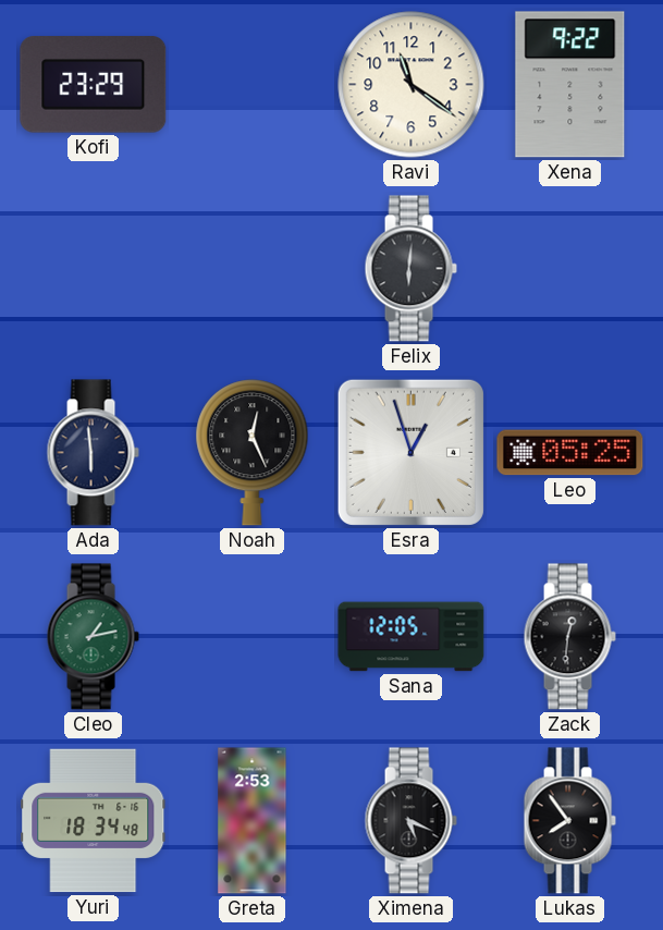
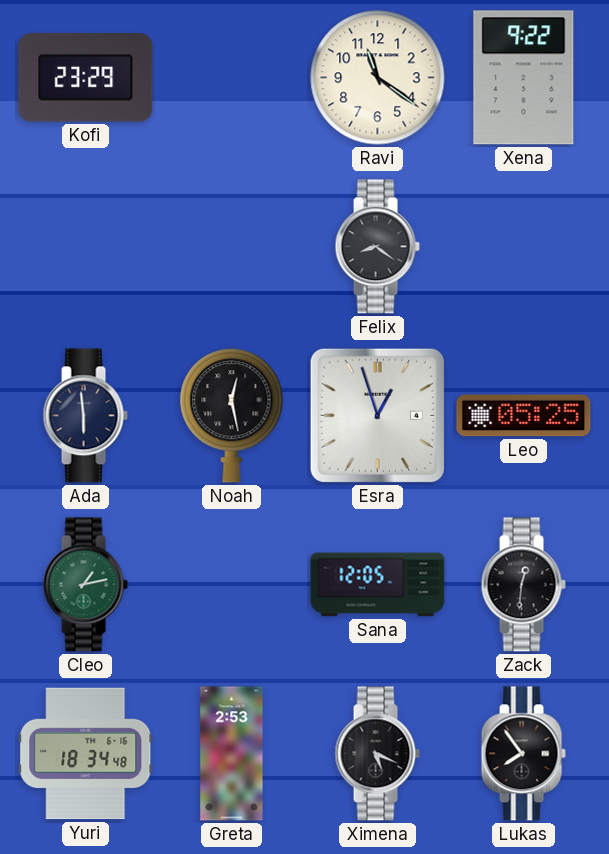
Felix: 6:01 -> 8:21
Noah: 12:26 -> 12:28
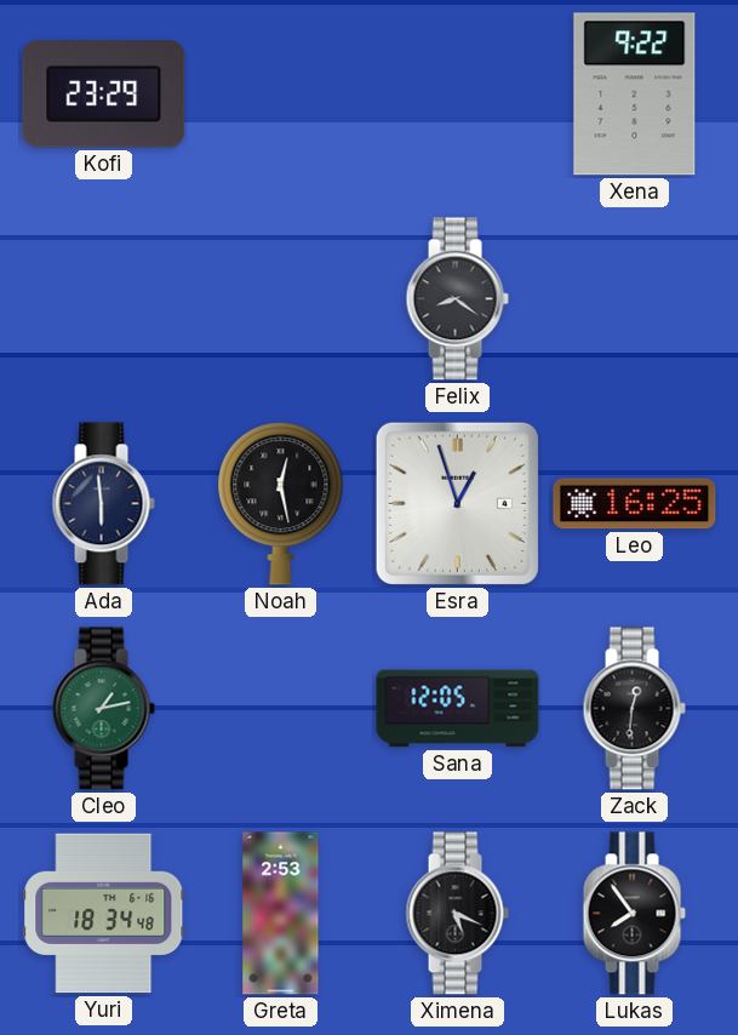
Ravi: 11:21 -> none
Leo: 05:25 -> 16:25
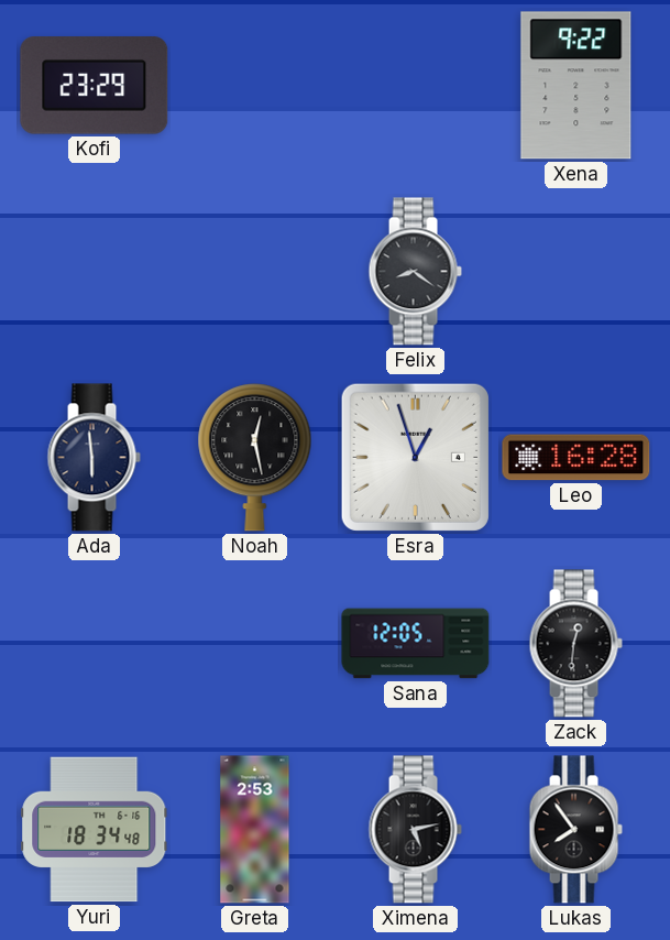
Leo: 16:25 -> 16:28
Cleo: 1:13 -> none
Ximena: 5:19 -> 5:13
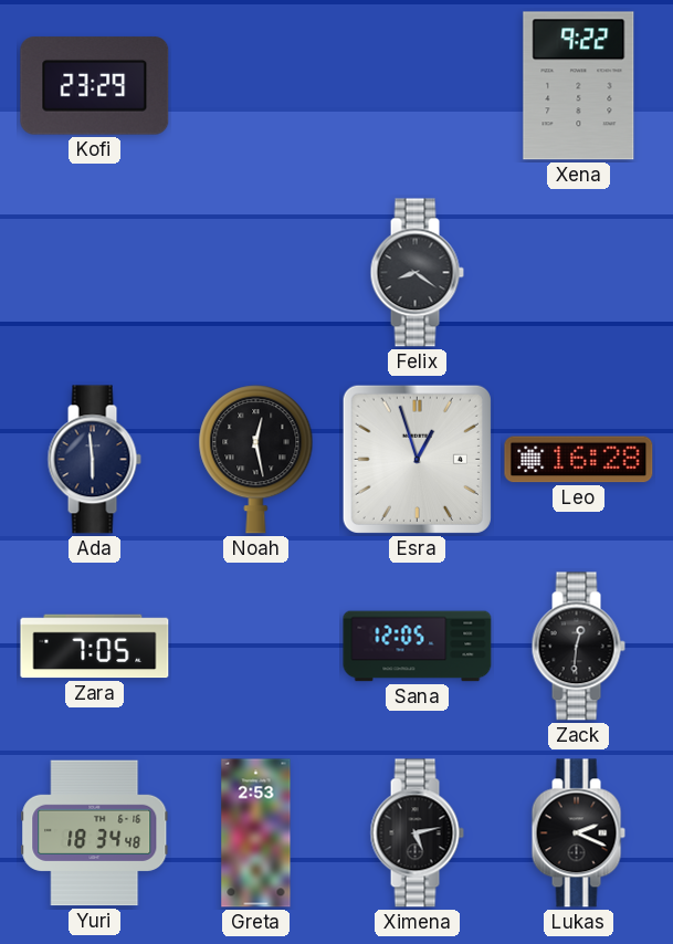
Zara: none -> 7:05
Lukas: 7:54 -> 2:19
